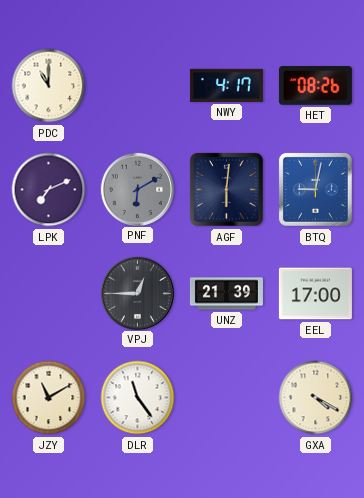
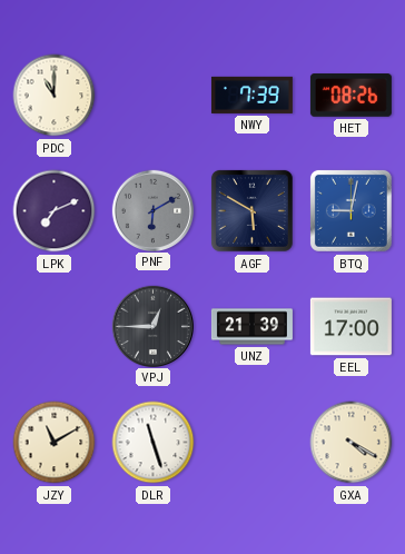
NWY: 4:17 -> 7:39
AGF: 6:01 -> 5:50
DLR: 11:24 -> 11:27
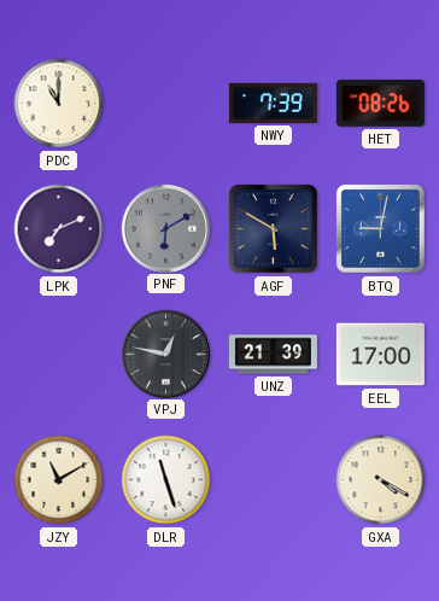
VPJ: 12:45 -> 12:47
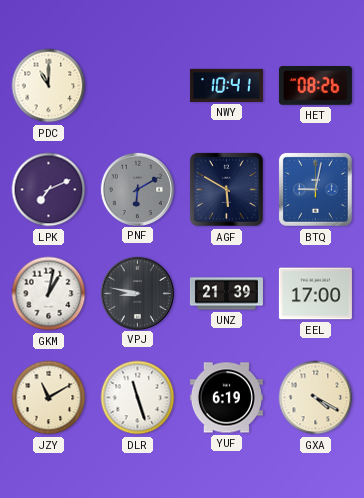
NWY: 7:39 -> 10:41
GKM: none -> 1:02
VPJ: 12:47 -> 8:47
YUF: none -> 6:19
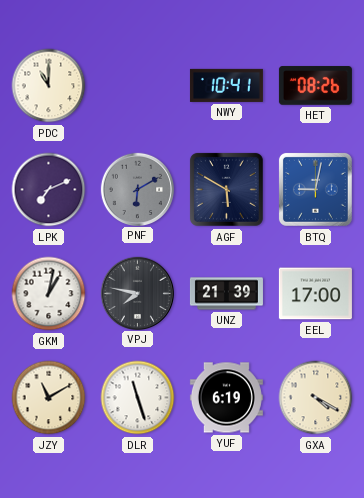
VPJ: 8:47 -> 7:47
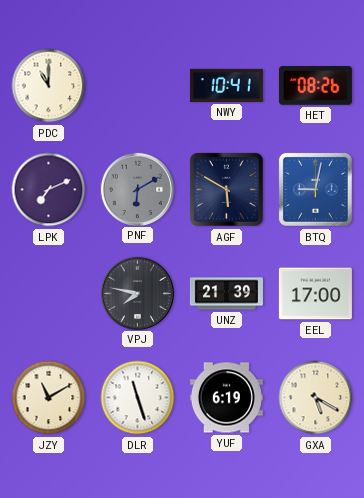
GKM: 1:02 -> none
GXA: 4:20 -> 5:20
